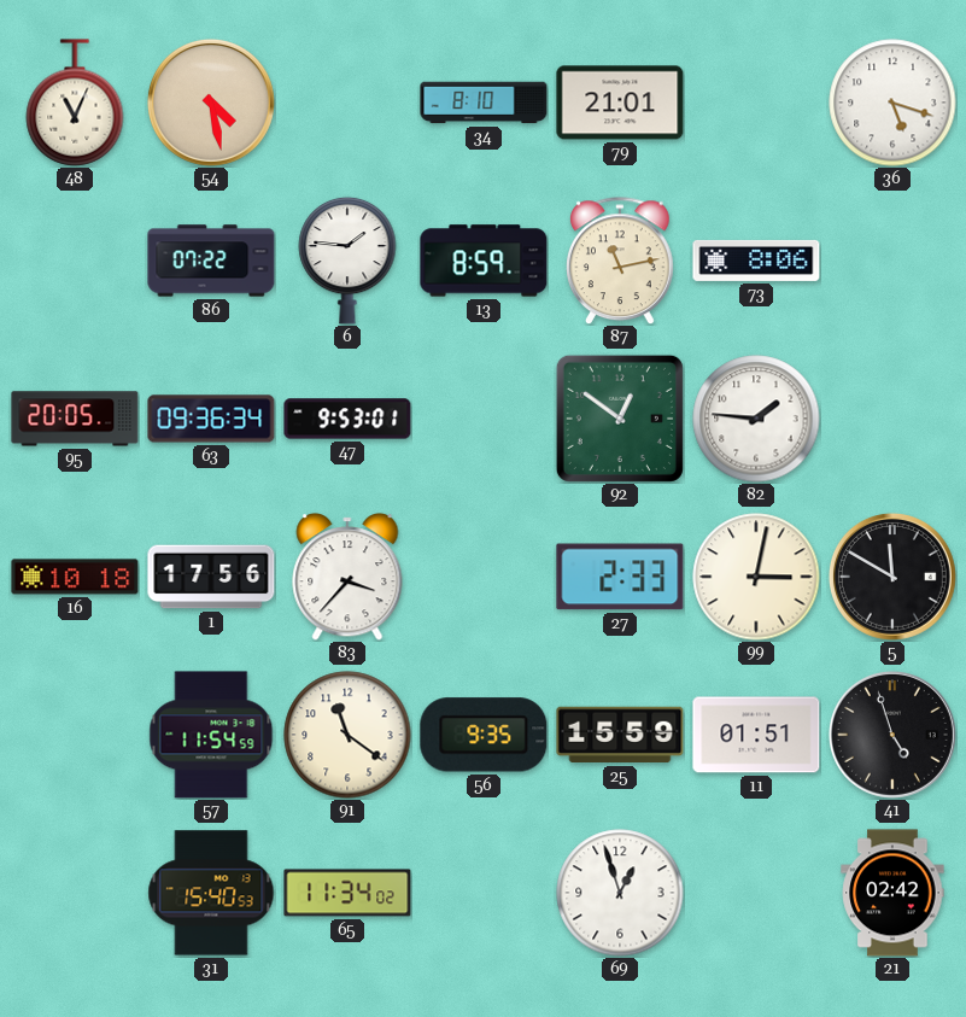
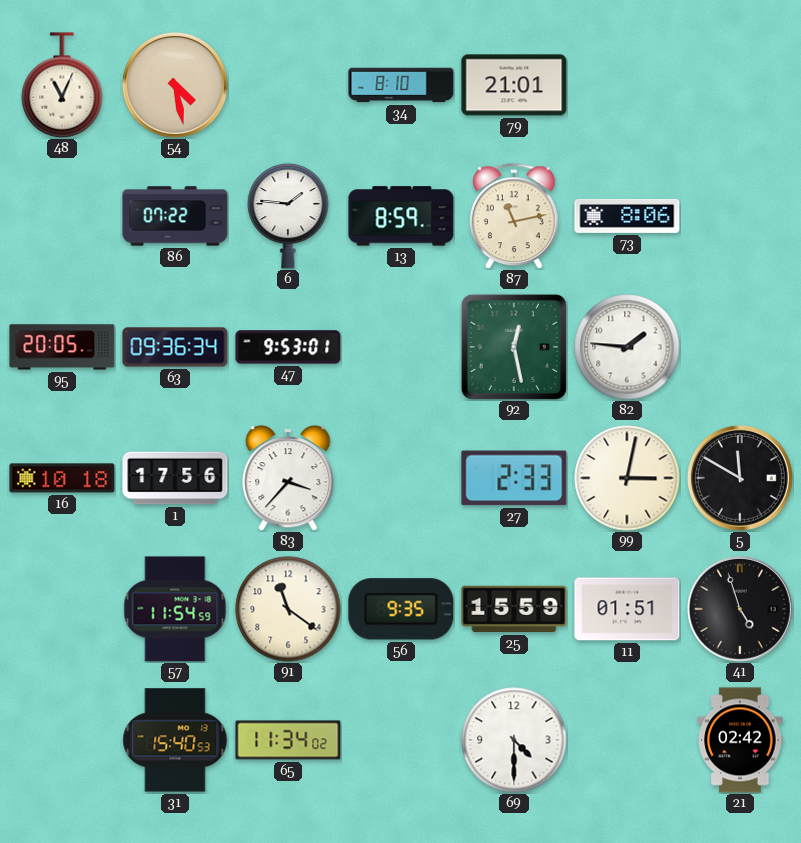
36: 5:18 -> none
92: 12:51 -> 12:28
69: 12:57 -> 4:30
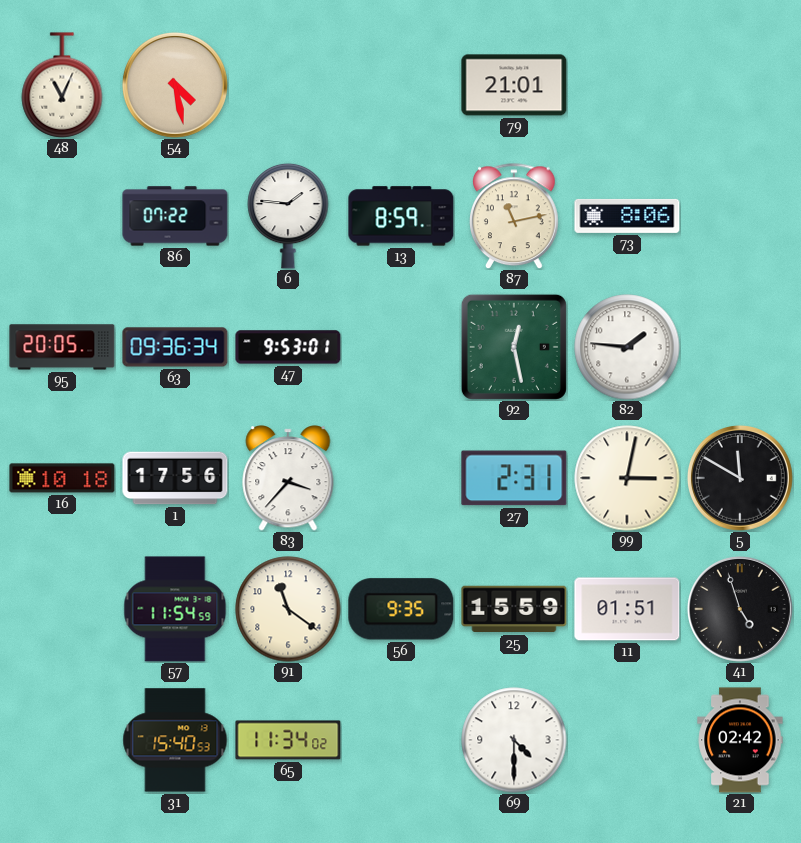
34: 8:10 -> none
27: 2:33 -> 2:31
